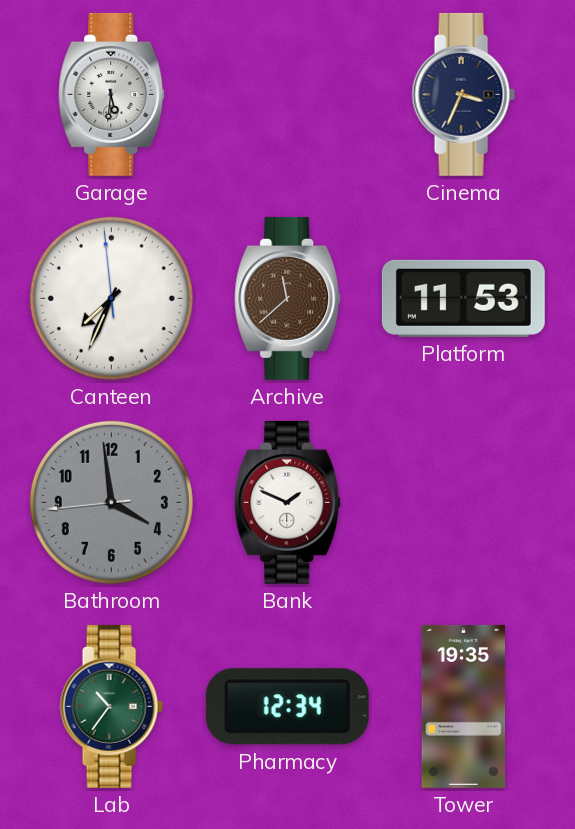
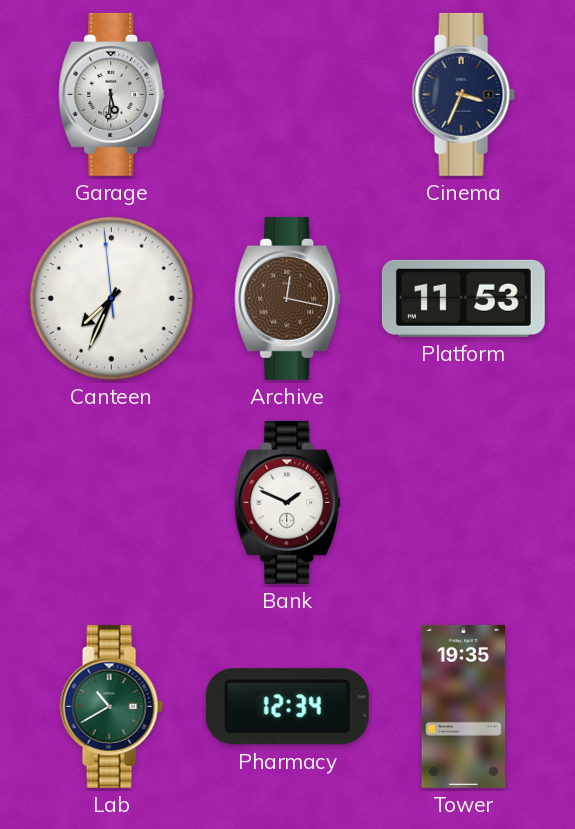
Archive: 11:38 -> 12:17
Bathroom: 3:58 -> none
Lab: 10:36 -> 10:40
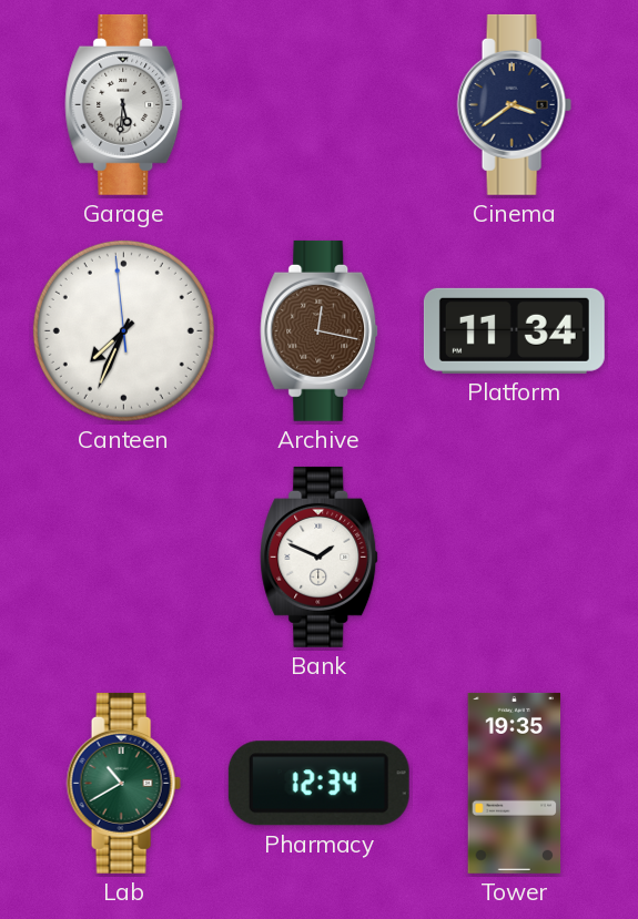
Cinema: 3:34 -> 3:39
Platform: 11:53 -> 11:34
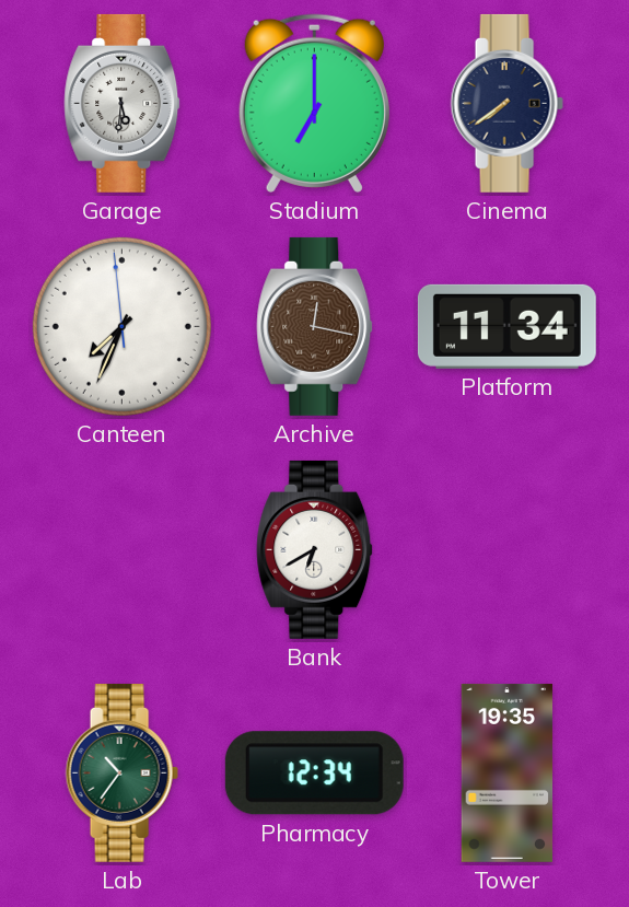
Stadium: none -> 7:00
Cinema: 3:39 -> 7:39
Bank: 1:49 -> 6:40
Lab: 10:40 -> 10:36
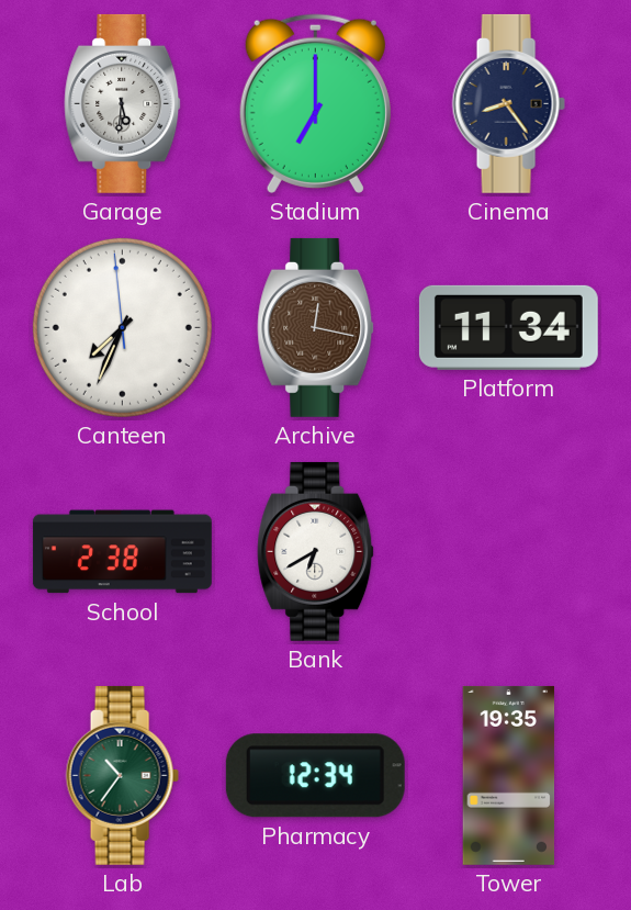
Cinema: 7:39 -> 8:24
School: none -> 2:38
